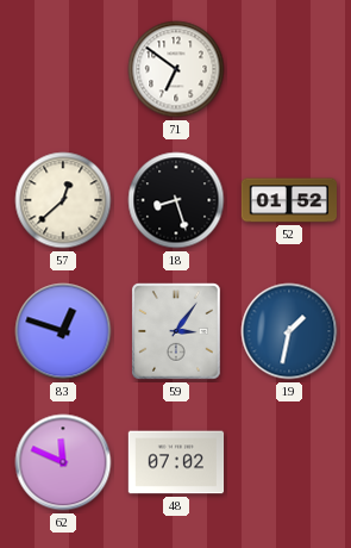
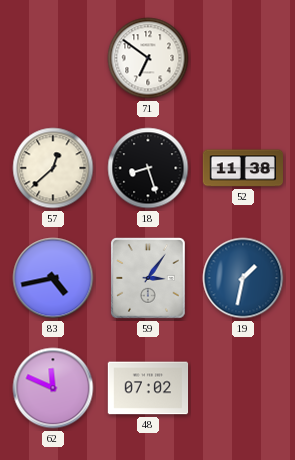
52: 01:52 -> 11:38
83: 12:48 -> 4:43
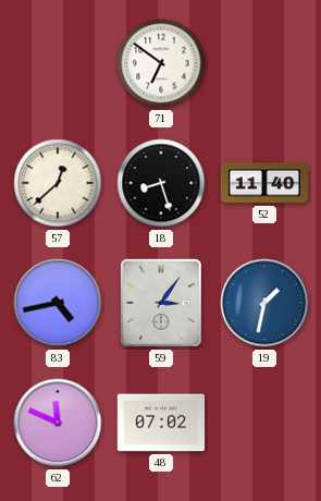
52: 11:38 -> 11:40
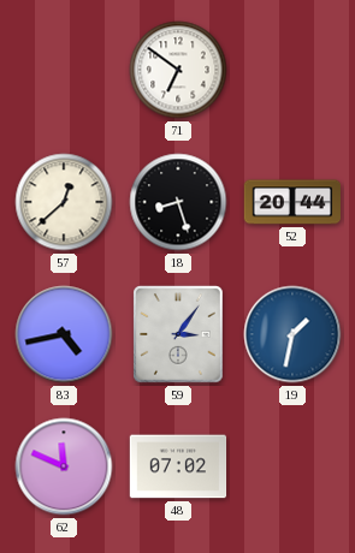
52: 11:40 -> 20:44
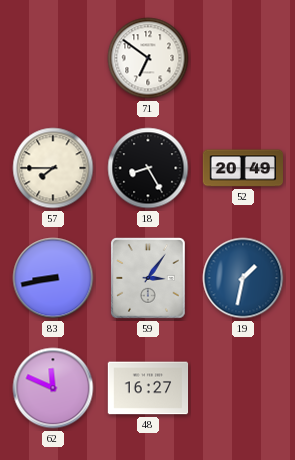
57: 12:38 -> 7:45
18: 8:27 -> 8:25
52: 20:44 -> 20:49
83: 4:43 -> 8:43
48: 07:02 -> 16:27
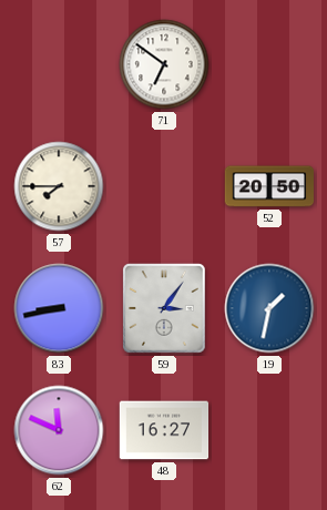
18: 8:25 -> none
52: 20:49 -> 20:50
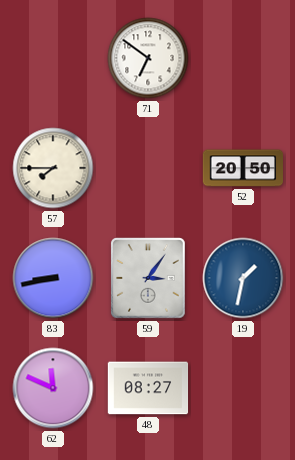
48: 16:27 -> 08:27
